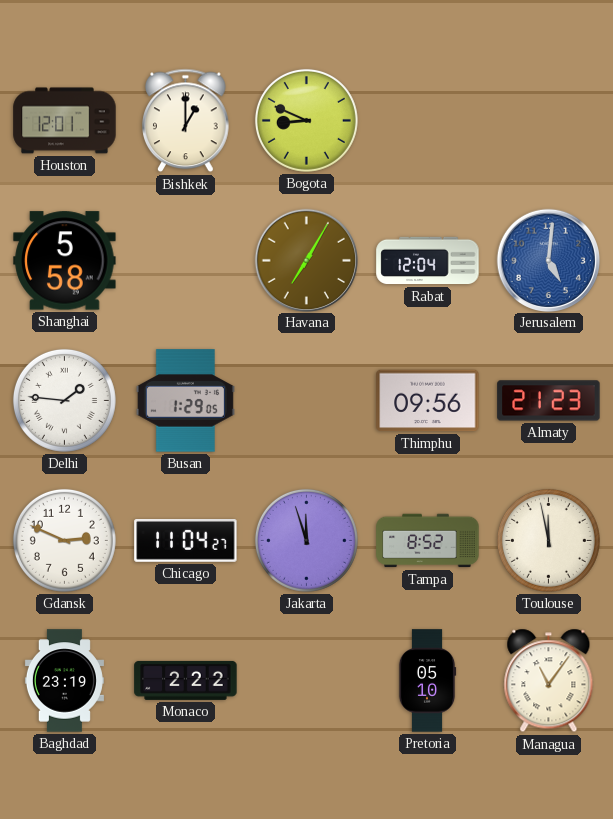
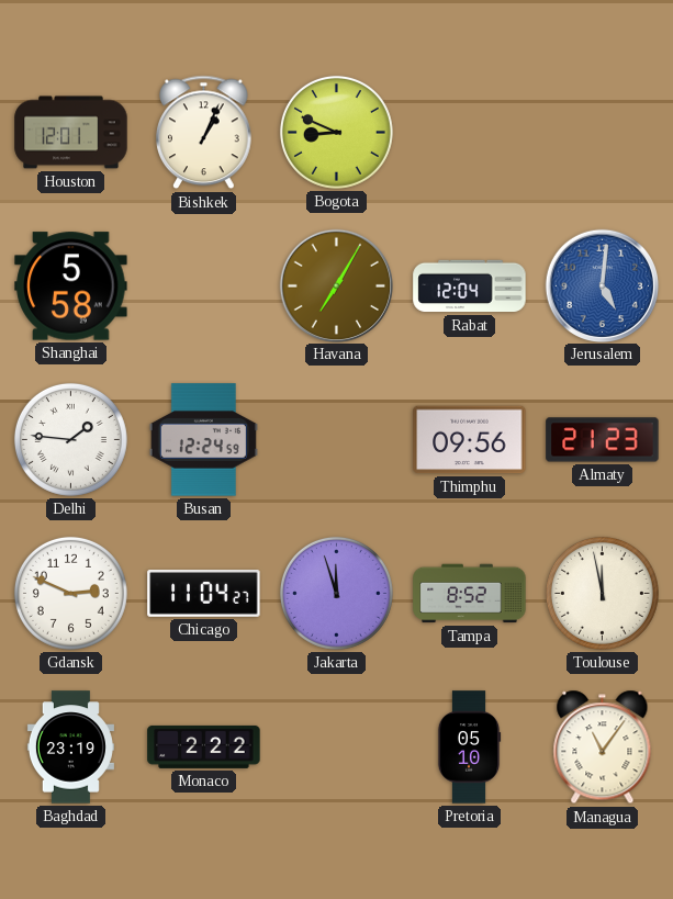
Bishkek: 1:00 -> 1:04
Busan: 1:29 -> 12:24
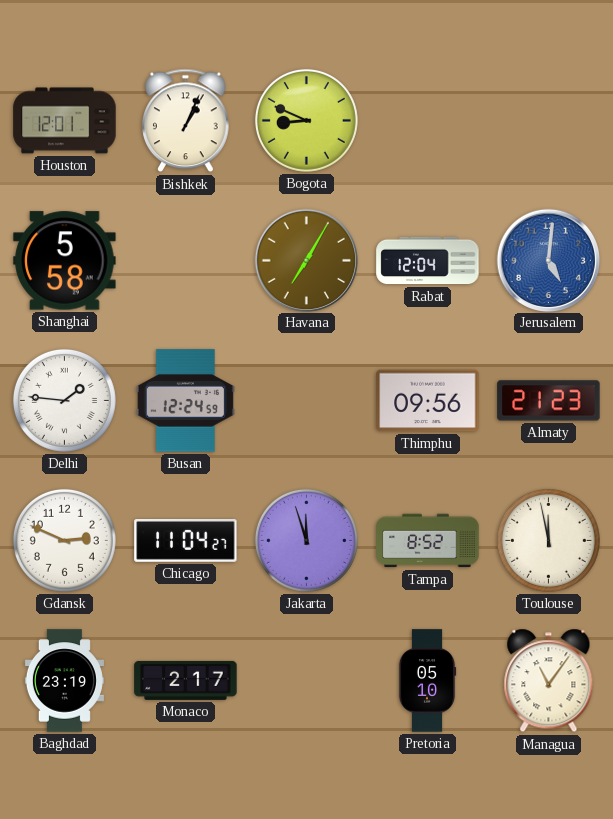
Monaco: 2:22 -> 2:17
